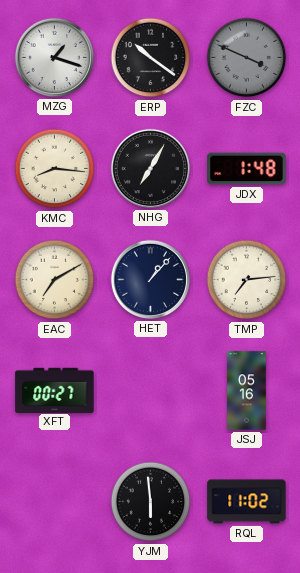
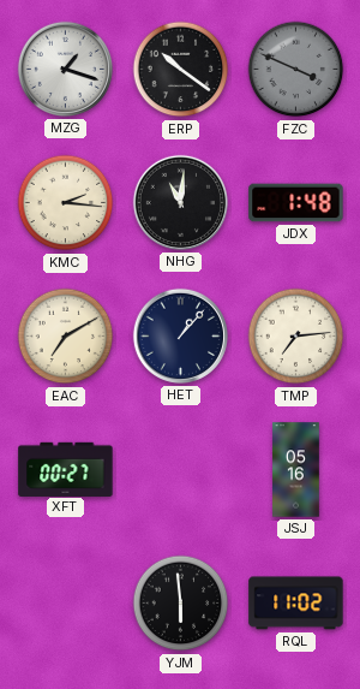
KMC: 8:16 -> 2:16
NHG: 7:05 -> 11:01
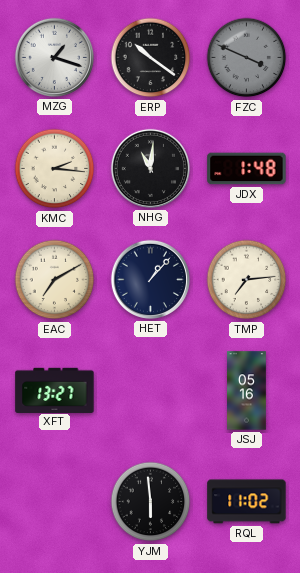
XFT: 00:27 -> 13:27
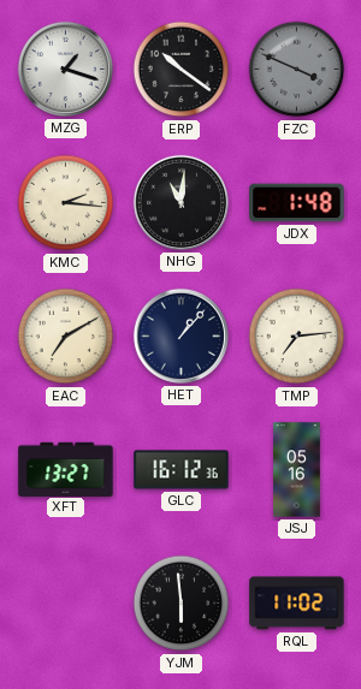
GLC: none -> 16:12
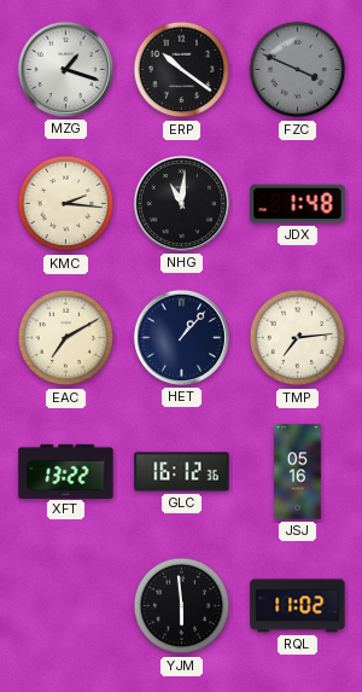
XFT: 13:27 -> 13:22
